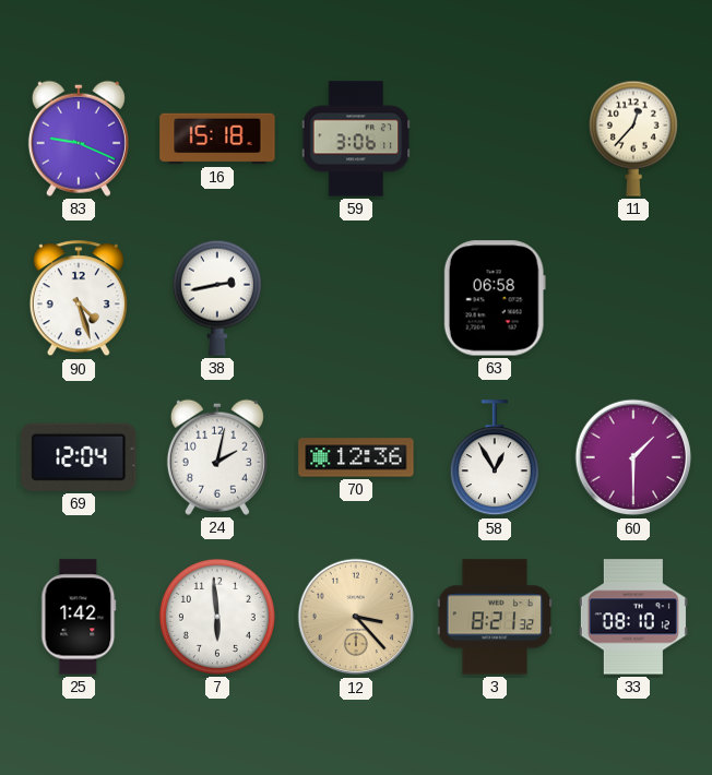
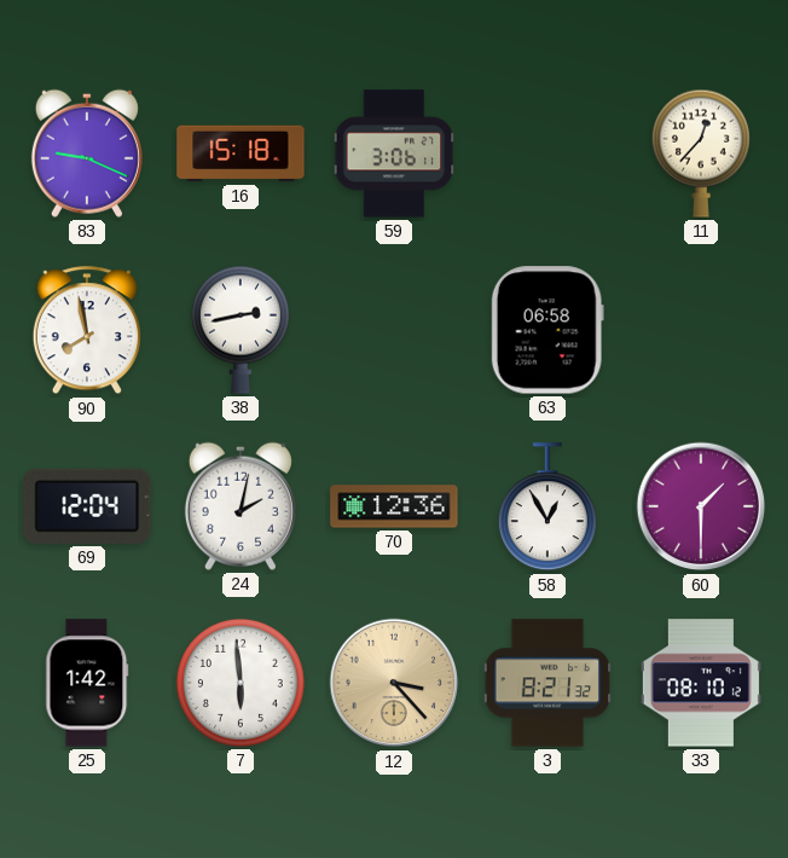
90: 4:27 -> 7:58
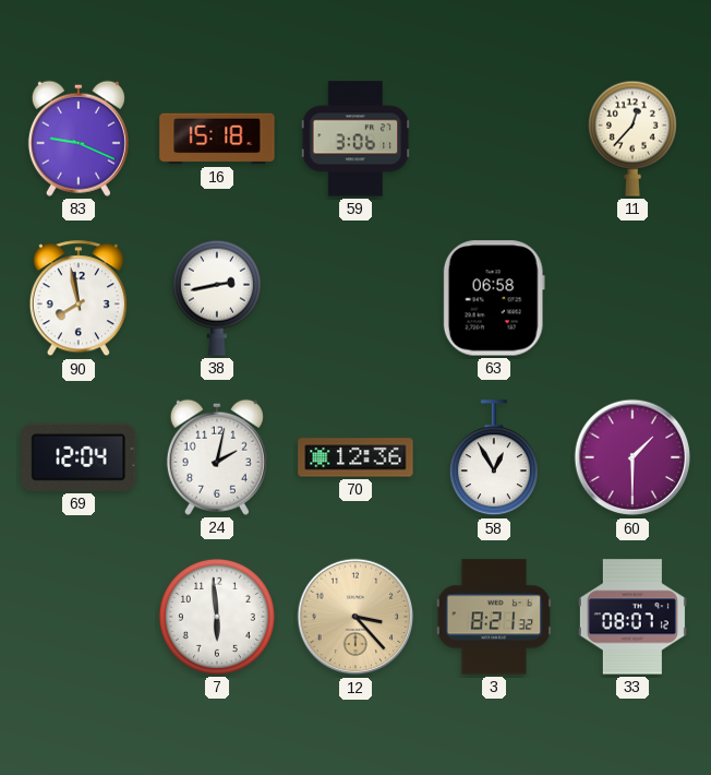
25: 1:42 -> none
33: 08:10 -> 08:07
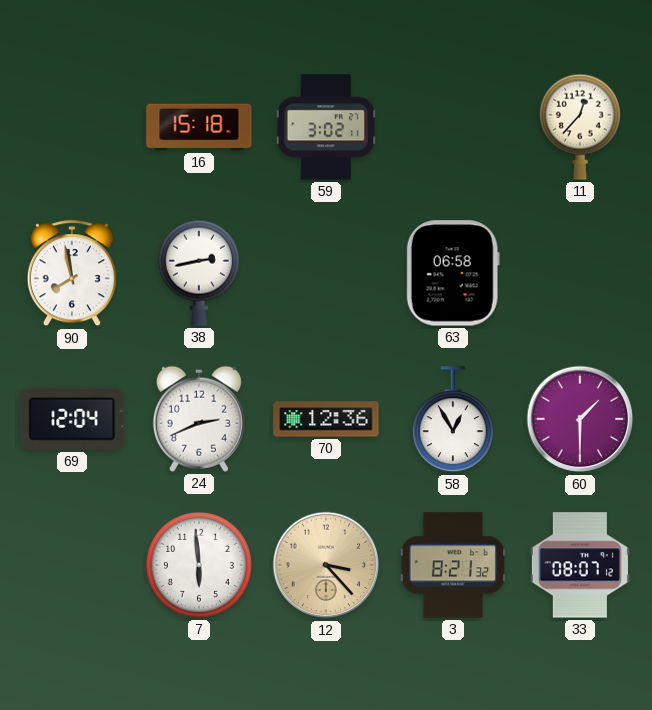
83: 9:19 -> none
59: 3:06 -> 3:02
24: 2:02 -> 2:41
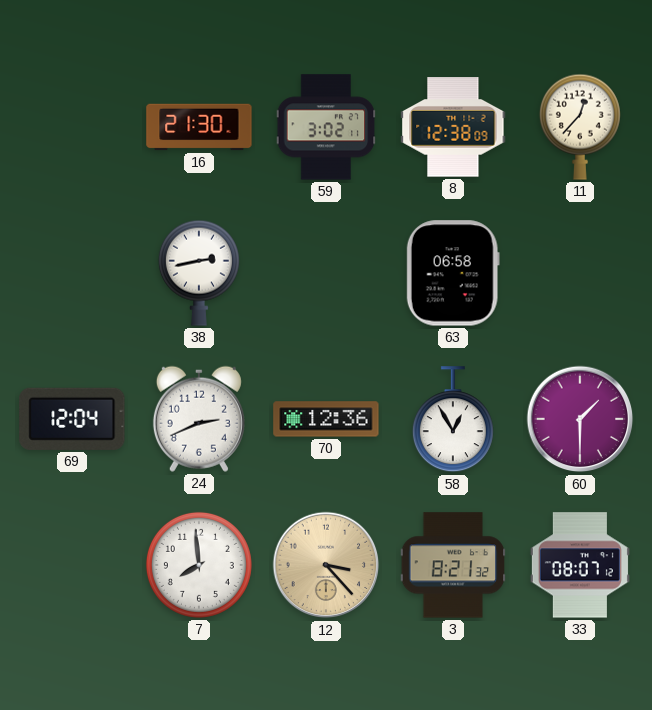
16: 15:18 -> 21:30
8: none -> 12:38
90: 7:58 -> none
7: 5:59 -> 7:59
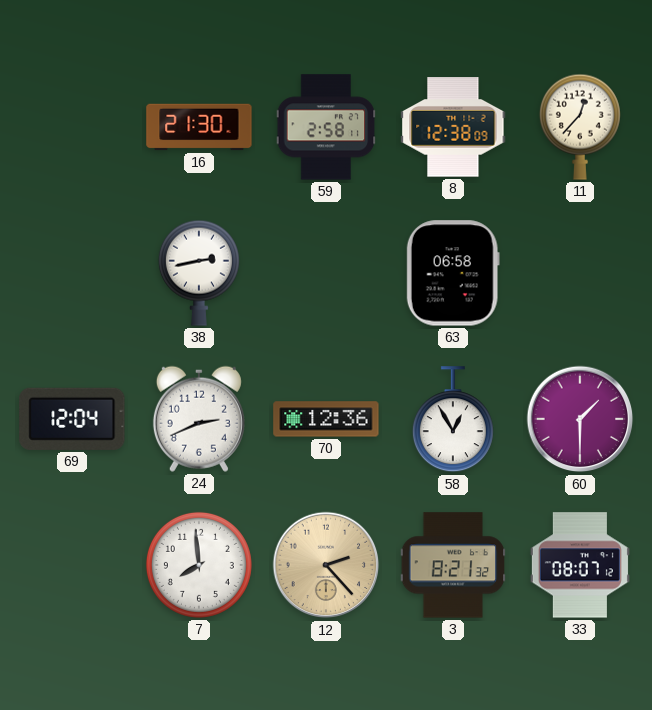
59: 3:02 -> 2:58
12: 3:23 -> 2:23
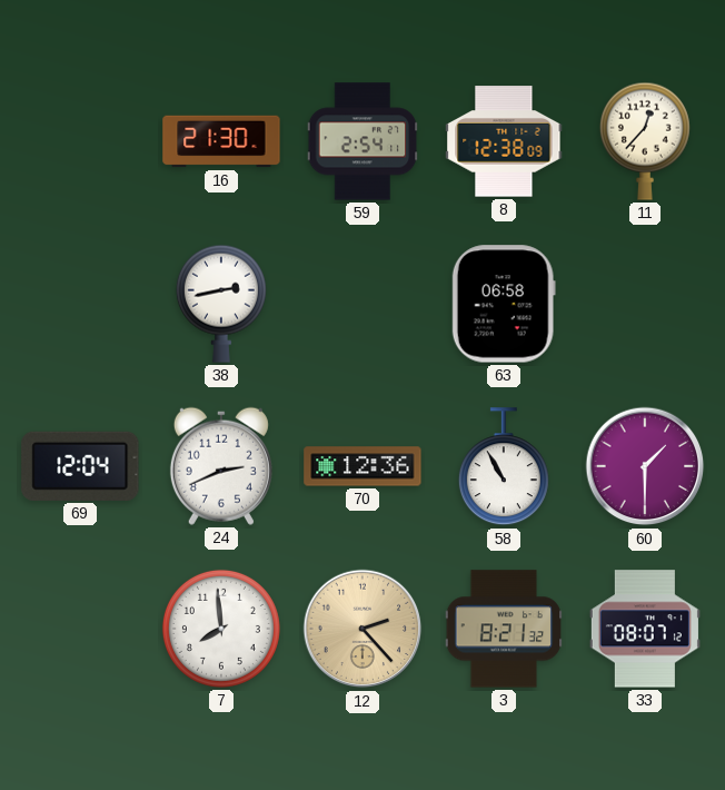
59: 2:58 -> 2:54
58: 12:55 -> 10:55
